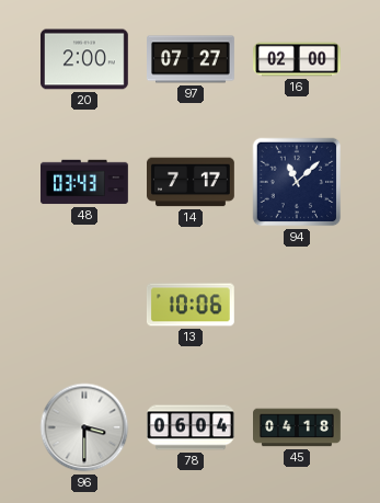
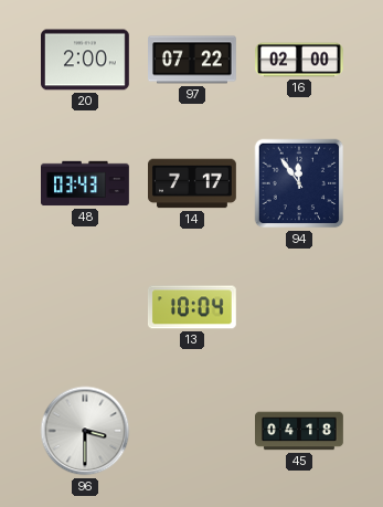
97: 07:27 -> 07:22
94: 11:08 -> 11:54
13: 10:06 -> 10:04
78: 06:04 -> none
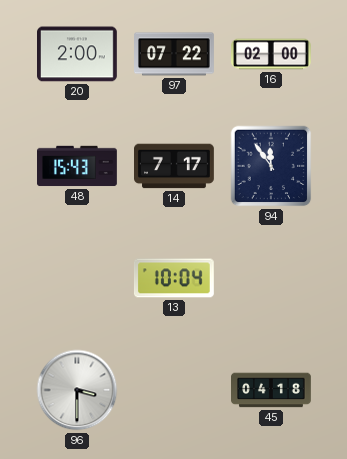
48: 03:43 -> 15:43
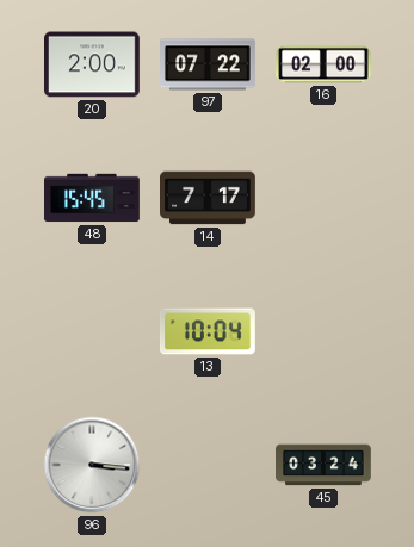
48: 15:43 -> 15:45
94: 11:54 -> none
96: 3:30 -> 3:16
45: 04:18 -> 03:24
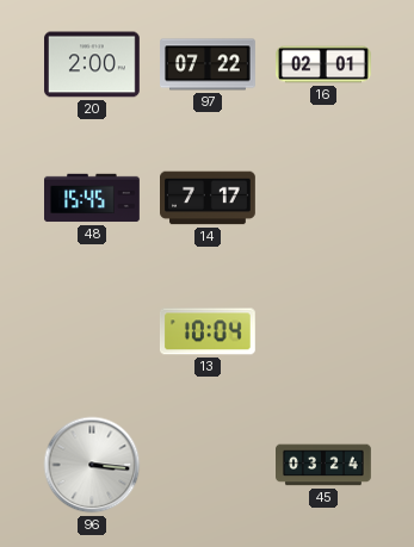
16: 02:00 -> 02:01
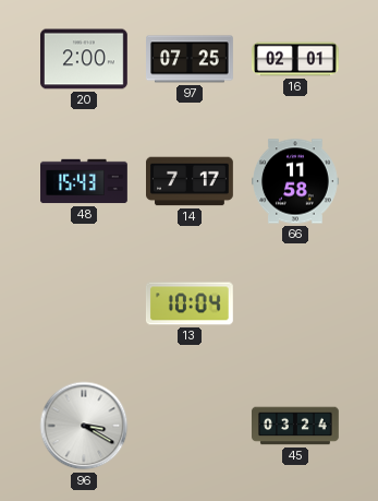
97: 07:22 -> 07:25
48: 15:45 -> 15:43
66: none -> 11:58
96: 3:16 -> 3:20
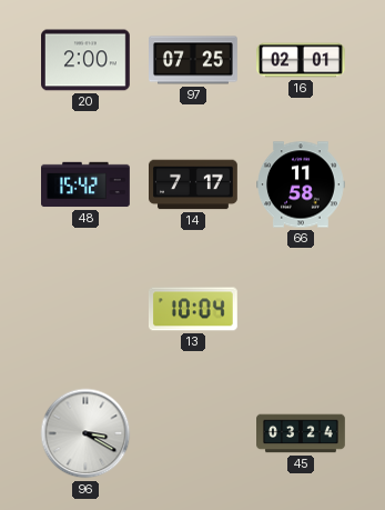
48: 15:43 -> 15:42
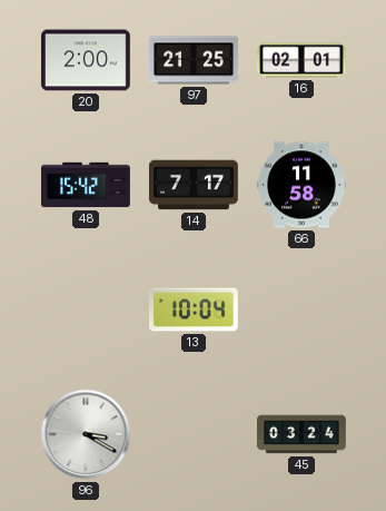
97: 07:25 -> 21:25
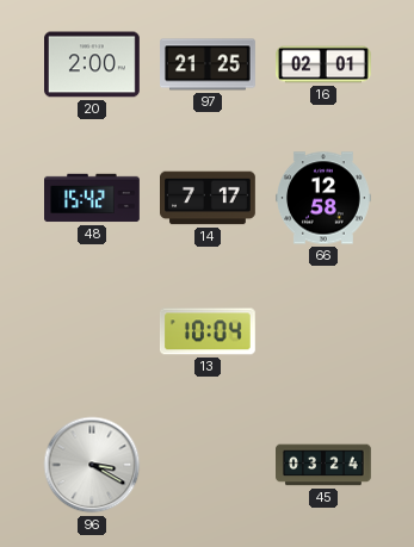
66: 11:58 -> 12:58
